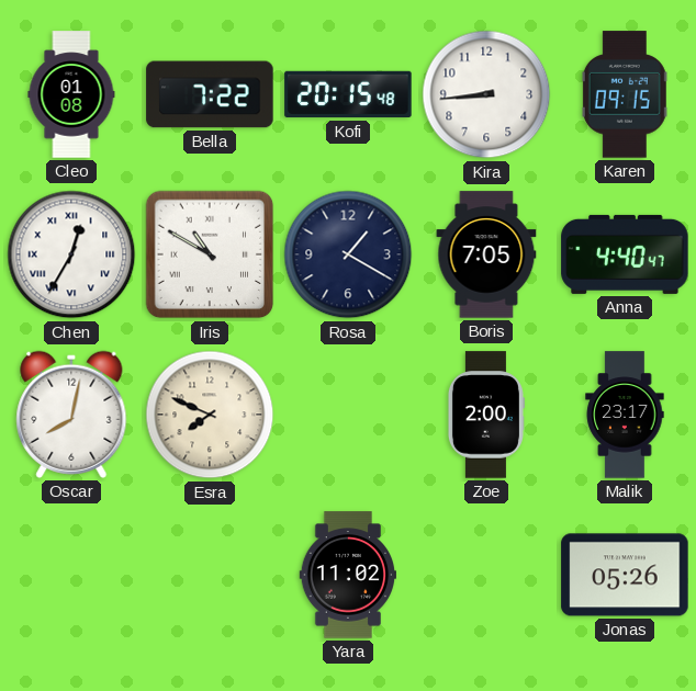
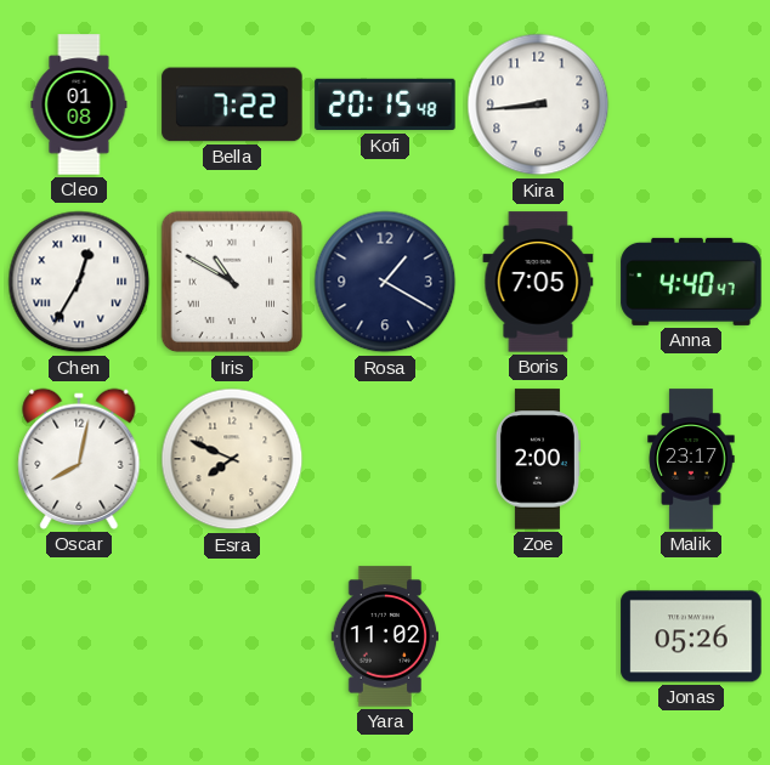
Karen: 09:15 -> none
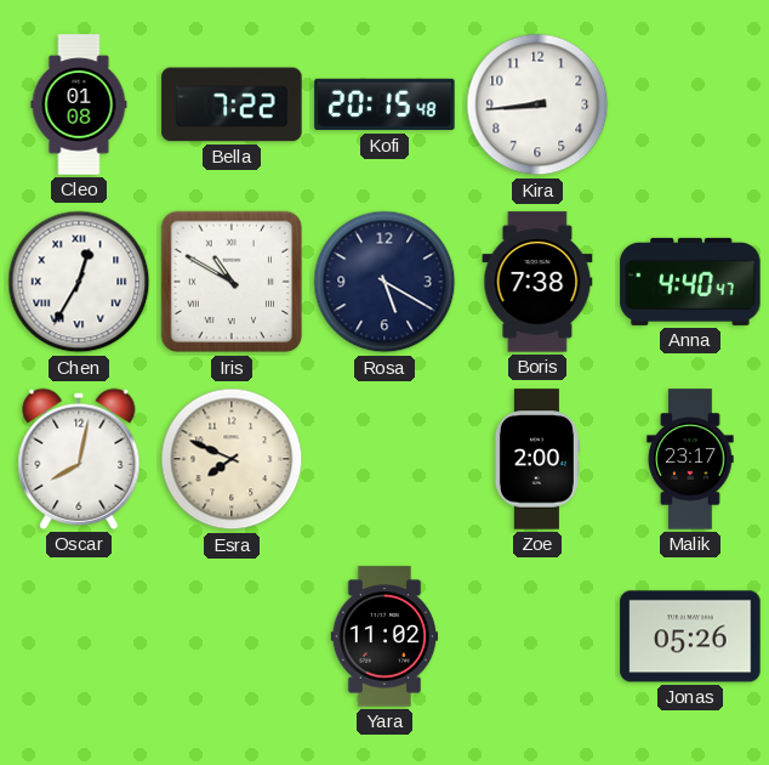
Rosa: 1:20 -> 5:20
Boris: 7:05 -> 7:38
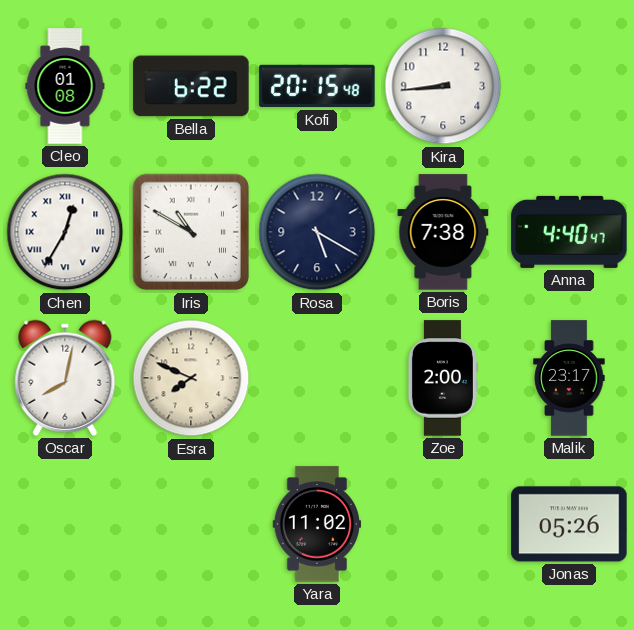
Bella: 7:22 -> 6:22
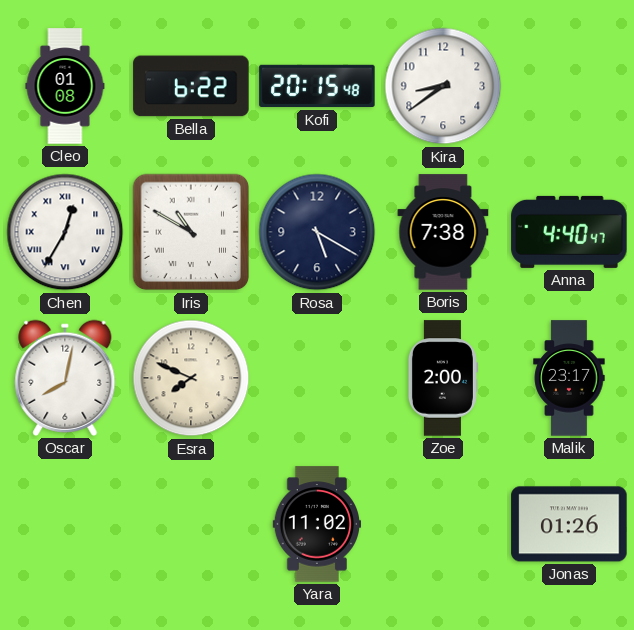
Kira: 8:44 -> 8:39
Jonas: 05:26 -> 01:26
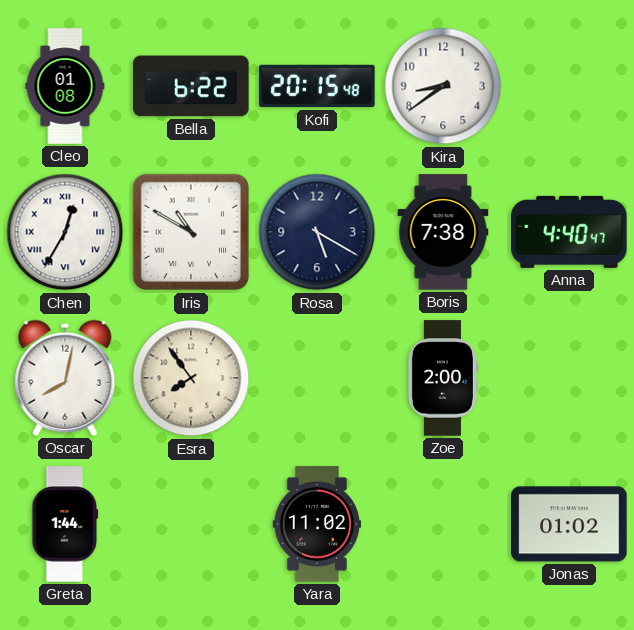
Esra: 7:49 -> 7:54
Malik: 23:17 -> none
Greta: none -> 1:44
Jonas: 01:26 -> 01:02
